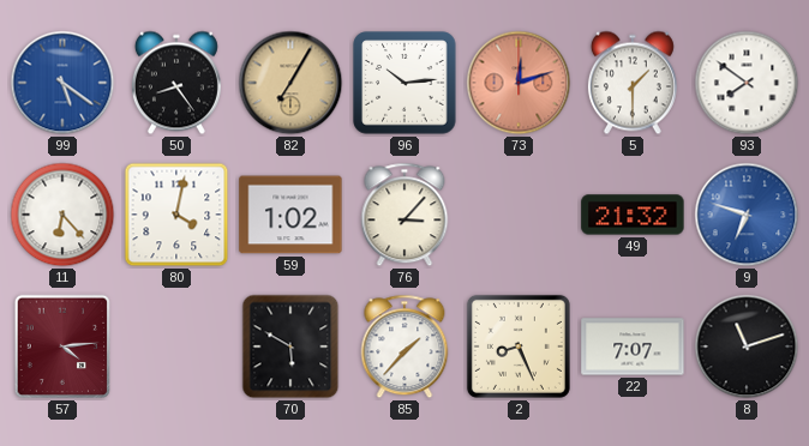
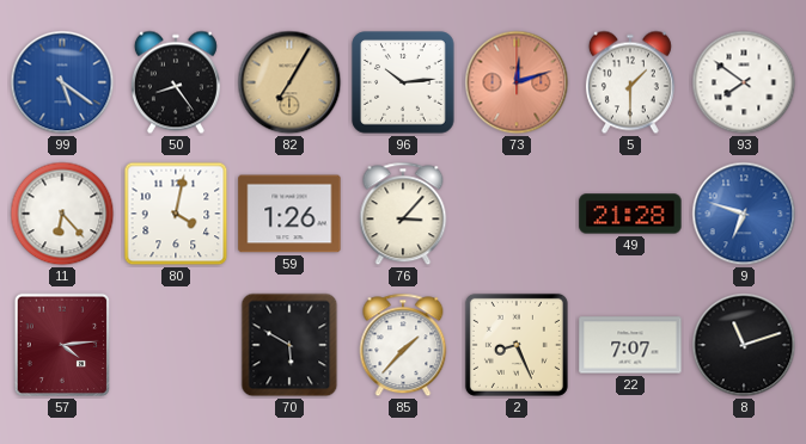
59: 1:02 -> 1:26
49: 21:32 -> 21:28
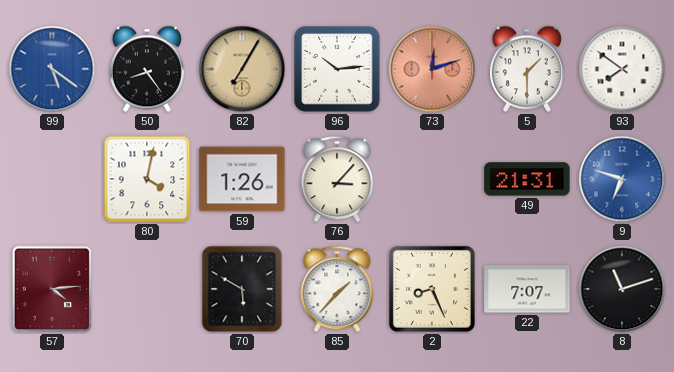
11: 6:23 -> none
49: 21:28 -> 21:31
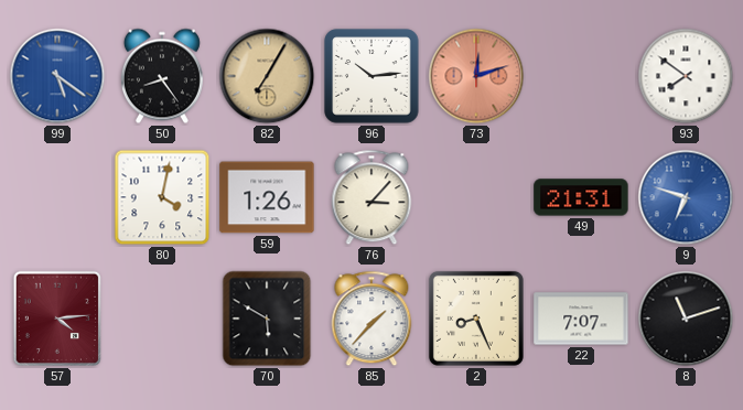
5: 1:30 -> none
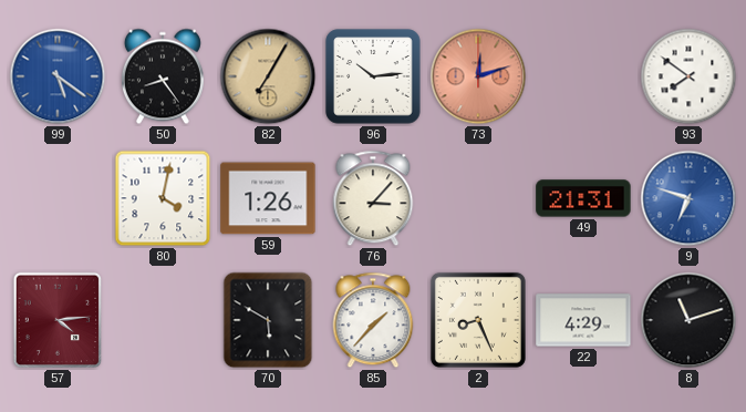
22: 7:07 -> 4:29
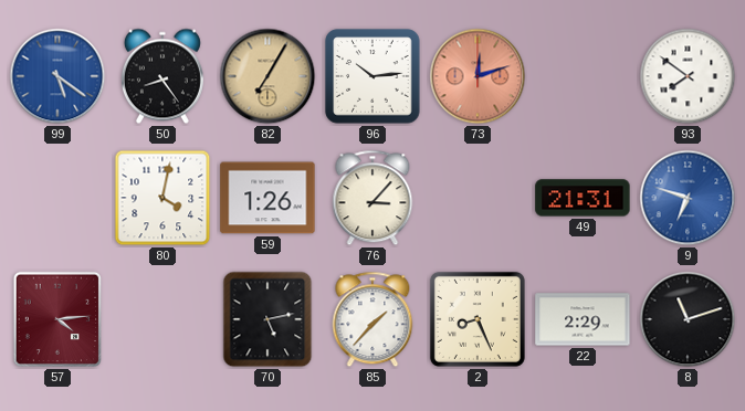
70: 5:50 -> 5:13
22: 4:29 -> 2:29
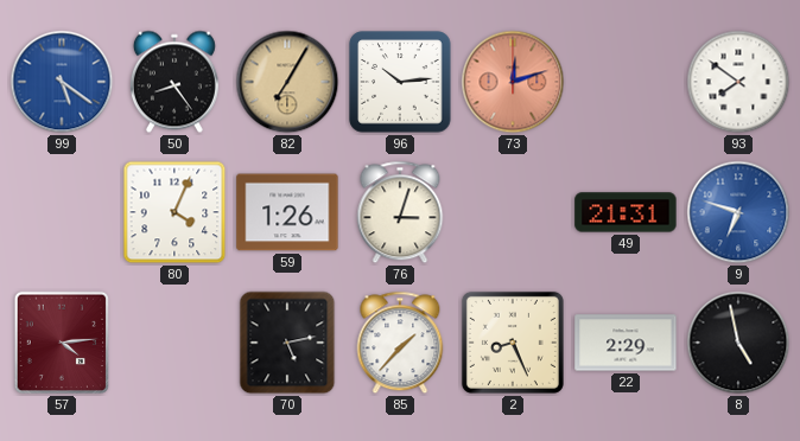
80: 4:02 -> 4:04
76: 3:07 -> 3:03
8: 11:12 -> 4:58
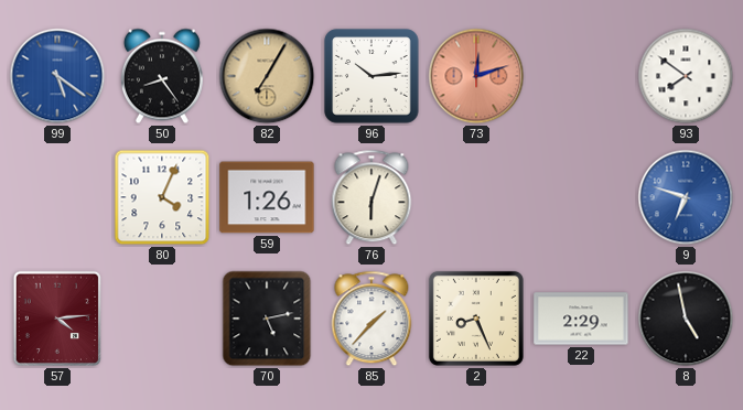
76: 3:03 -> 6:03
49: 21:31 -> none
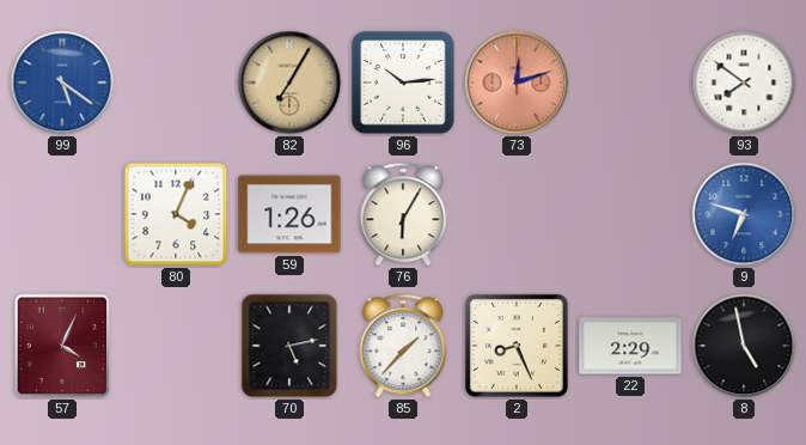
50: 8:24 -> none
76: 6:03 -> 6:05
57: 4:14 -> 4:04
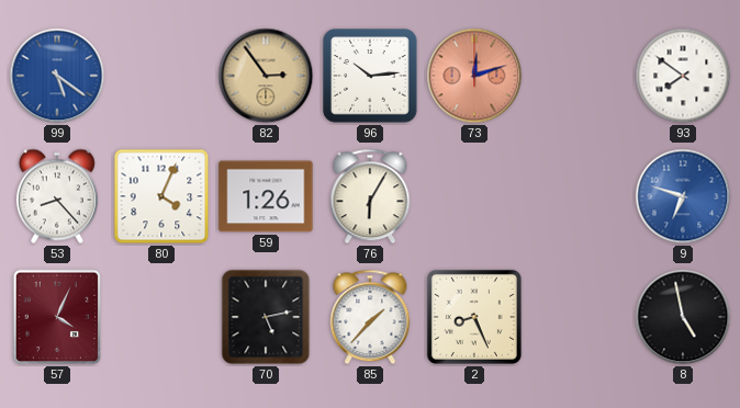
82: 7:05 -> 2:54
53: none -> 8:23
22: 2:29 -> none
